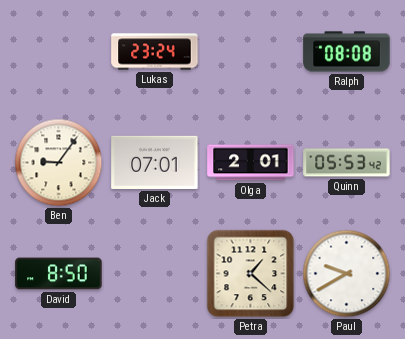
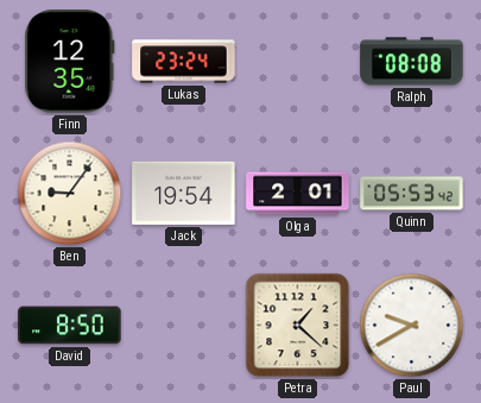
Finn: none -> 12:35
Jack: 07:01 -> 19:54
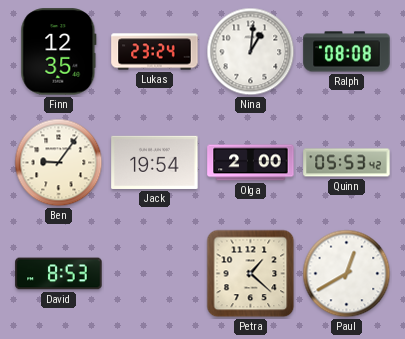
Nina: none -> 1:01
Olga: 2:01 -> 2:00
David: 8:50 -> 8:53
Paul: 9:40 -> 12:40
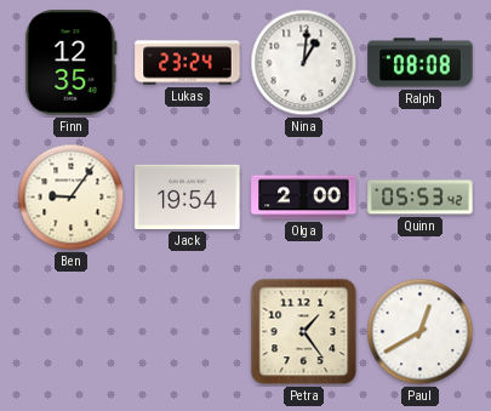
David: 8:53 -> none
Petra: 1:22 -> 1:24
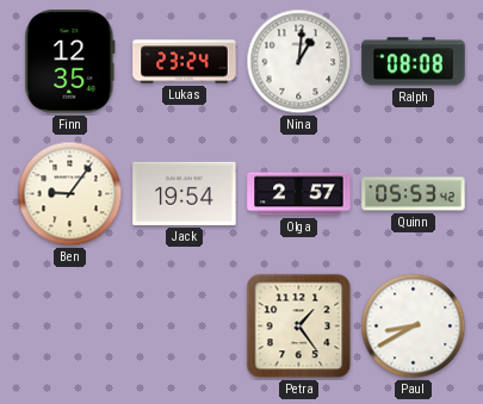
Olga: 2:00 -> 2:57
Paul: 12:40 -> 8:40
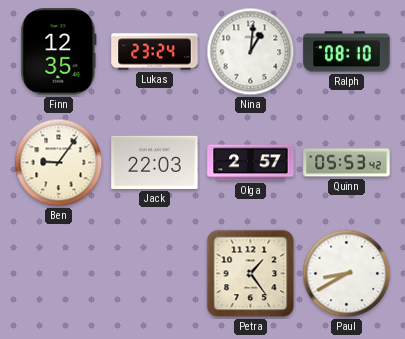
Ralph: 08:08 -> 08:10
Jack: 19:54 -> 22:03
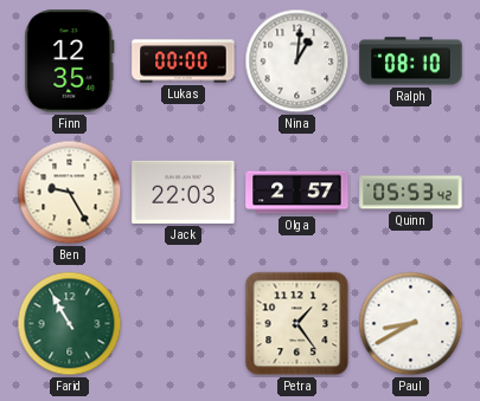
Lukas: 23:24 -> 00:00
Ben: 9:06 -> 9:25
Farid: none -> 10:55
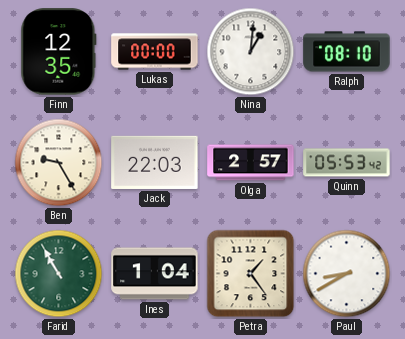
Ines: none -> 1:04
